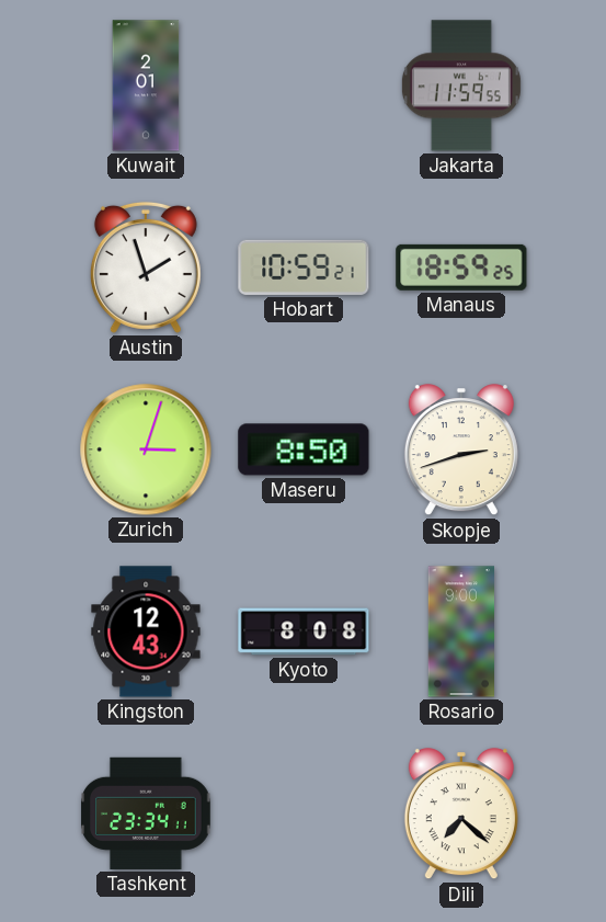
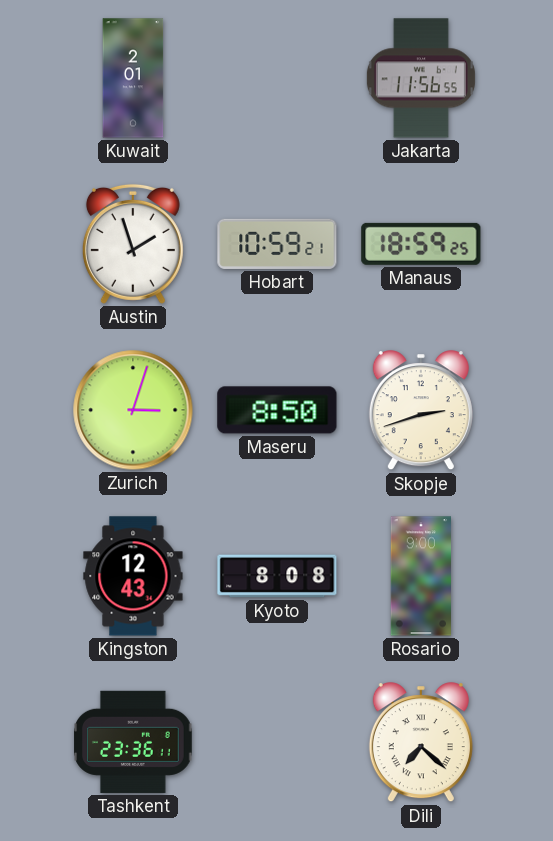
Jakarta: 11:59 -> 11:56
Tashkent: 23:34 -> 23:36
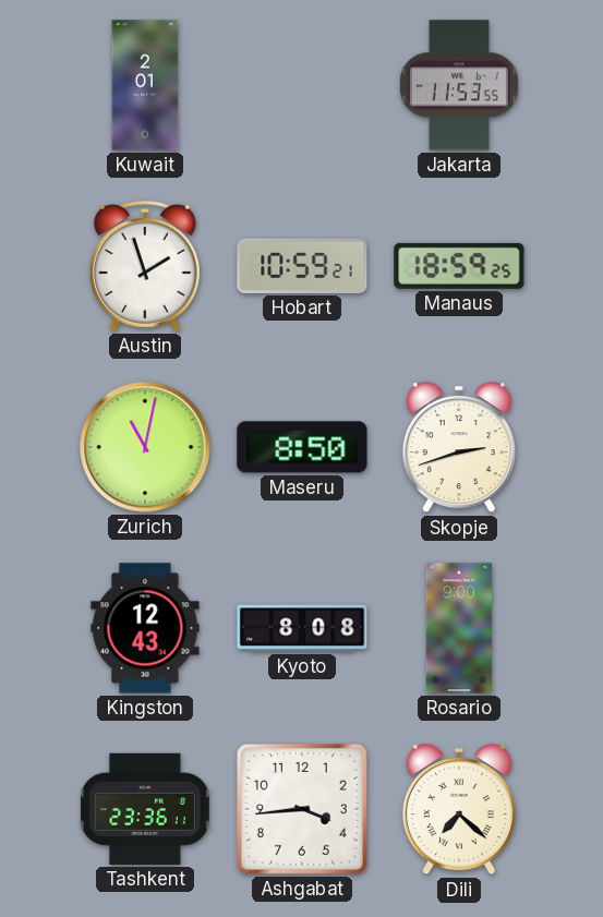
Jakarta: 11:56 -> 11:53
Zurich: 3:03 -> 11:02
Ashgabat: none -> 3:44
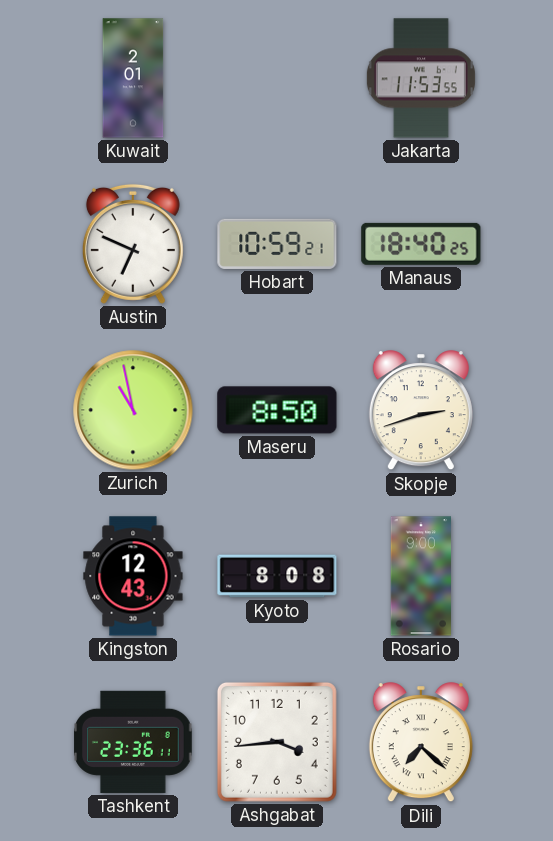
Austin: 1:57 -> 6:49
Manaus: 18:59 -> 18:40
Zurich: 11:02 -> 10:58
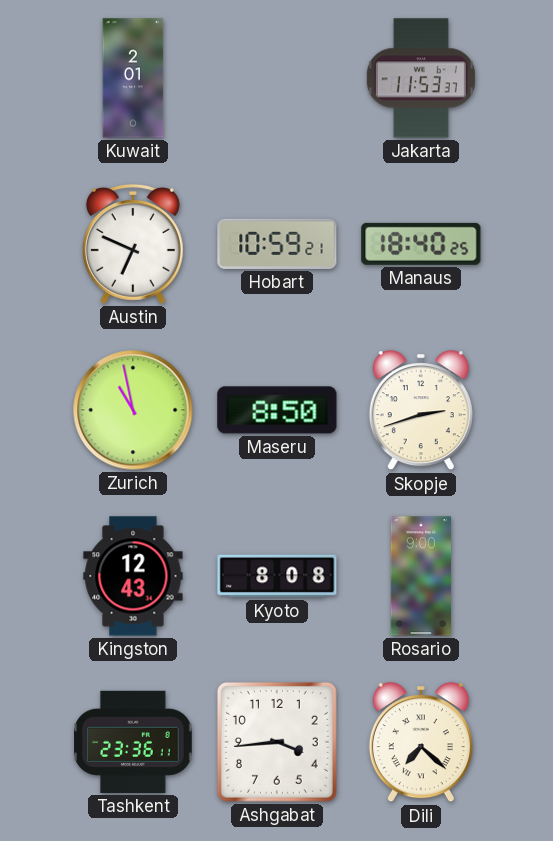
Jakarta: 11:53:55 -> 11:53:37
